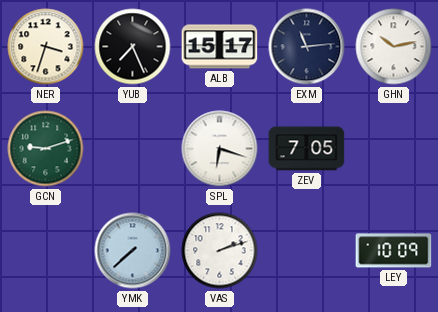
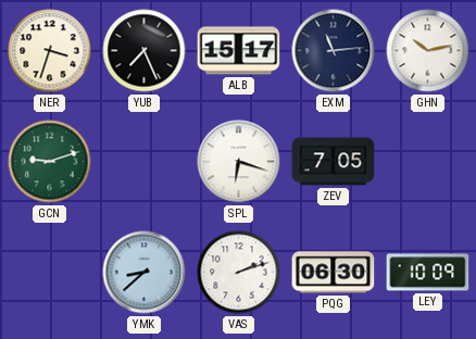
YMK: 7:38 -> 8:38
PQG: none -> 06:30
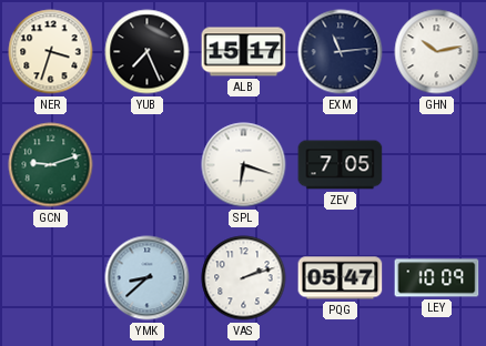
PQG: 06:30 -> 05:47
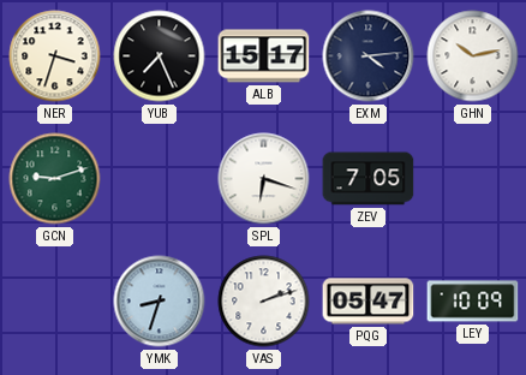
EXM: 11:14 -> 4:14
YMK: 8:38 -> 8:33
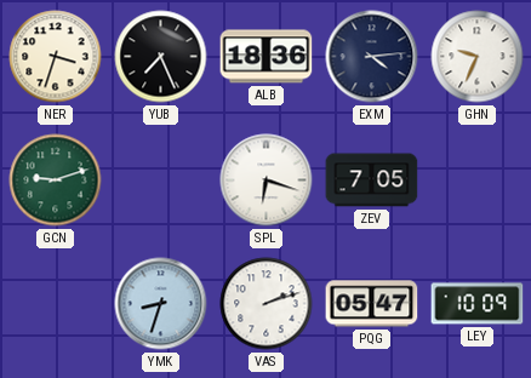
ALB: 15:17 -> 18:36
GHN: 10:13 -> 9:34
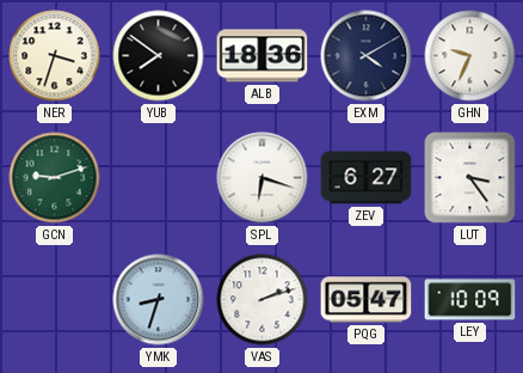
YUB: 7:26 -> 7:51
EXM: 4:14 -> 4:10
ZEV: 7:05 -> 6:27
LUT: none -> 3:24
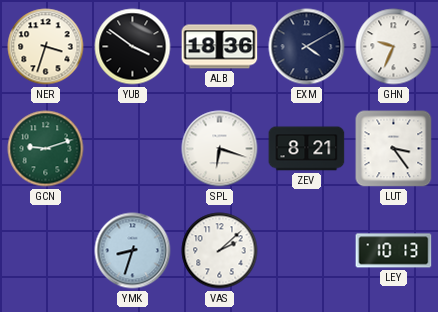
YUB: 7:51 -> 3:51
ZEV: 6:27 -> 8:21
VAS: 2:12 -> 2:08
PQG: 05:47 -> none
LEY: 10:09 -> 10:13
